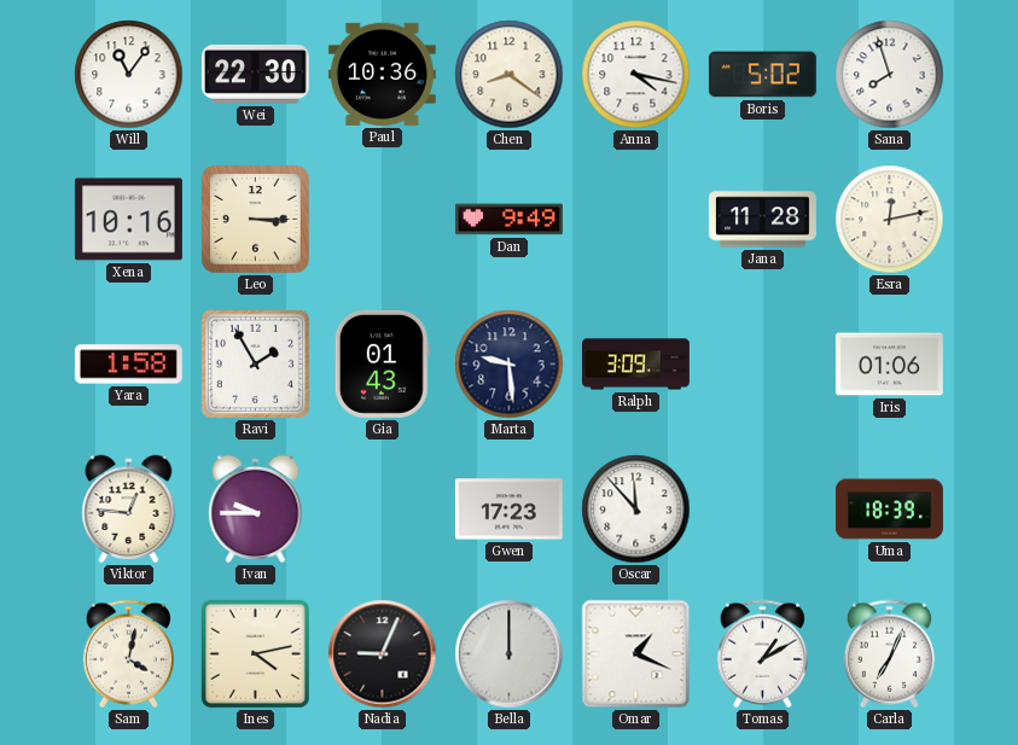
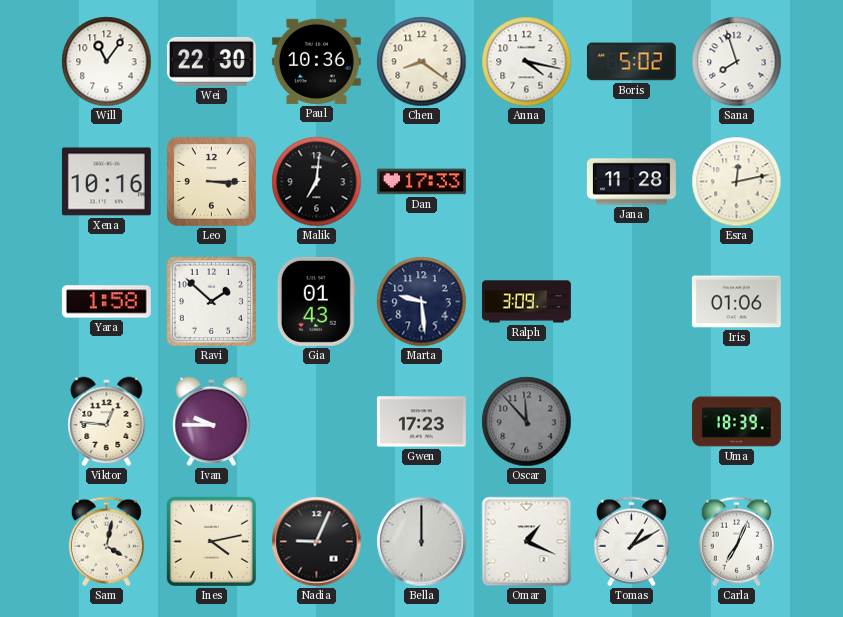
Malik: none -> 7:01
Dan: 9:49 -> 17:33
Ravi: 1:55 -> 1:52
Oscar dial: white -> grey
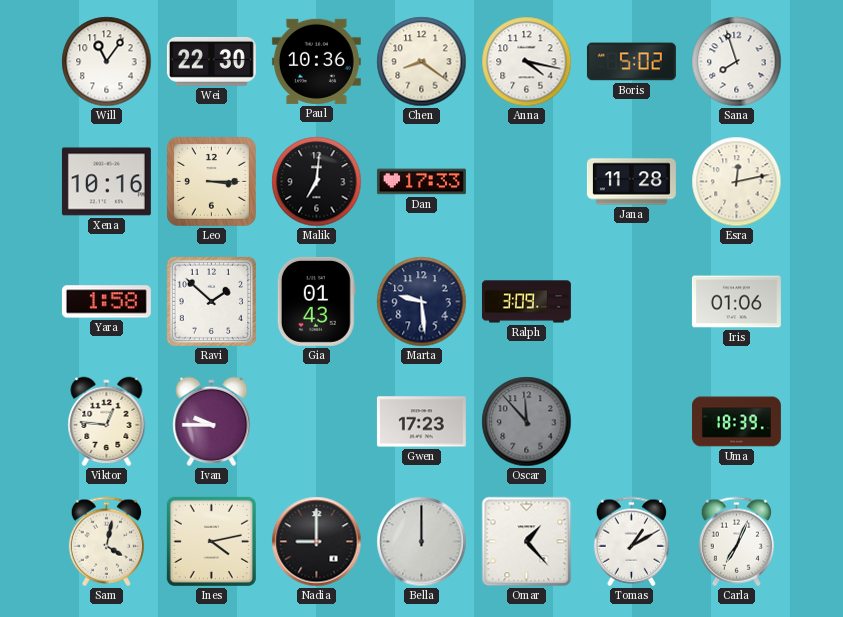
Nadia: 9:04 -> 9:00
Omar: 1:19 -> 1:23
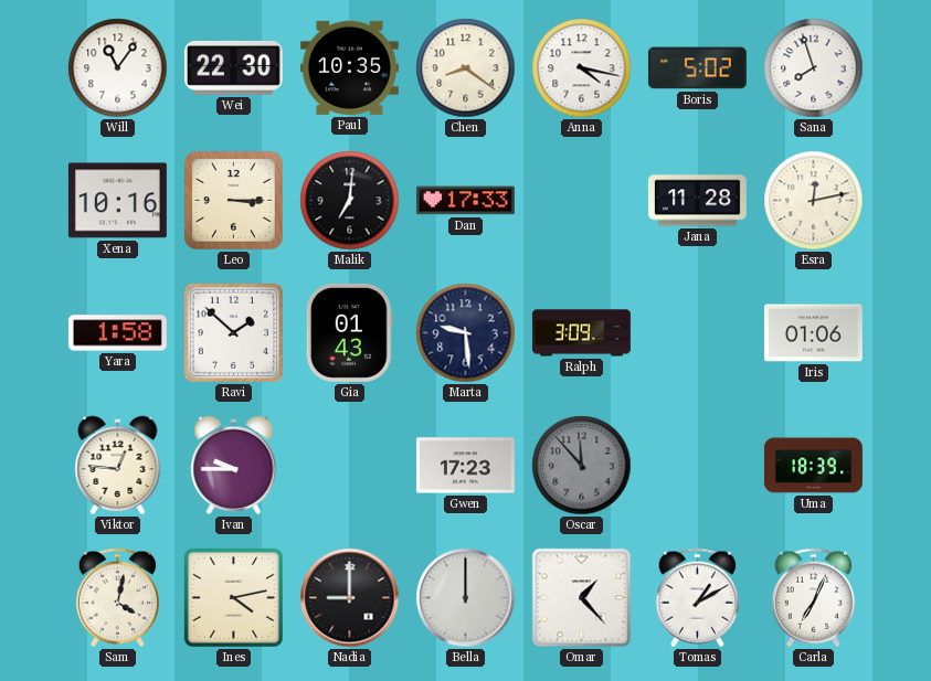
Paul: 10:36 -> 10:35
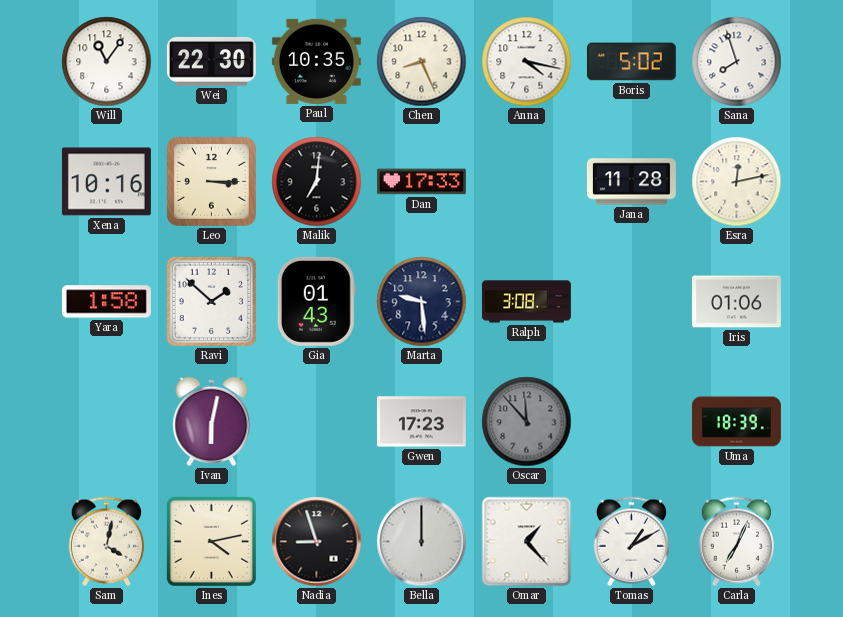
Chen: 8:21 -> 8:26
Ralph: 3:09 -> 3:08
Viktor: 12:46 -> none
Ivan: 9:45 -> 6:02
Nadia: 9:00 -> 8:57
